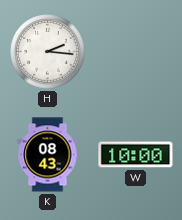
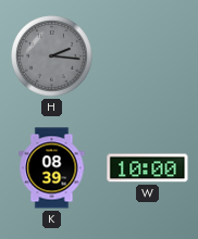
H dial: white -> grey
K: 08:43 -> 08:39
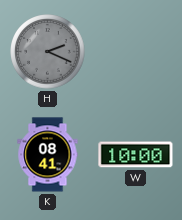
H: 2:16 -> 2:19
K: 08:39 -> 08:41
